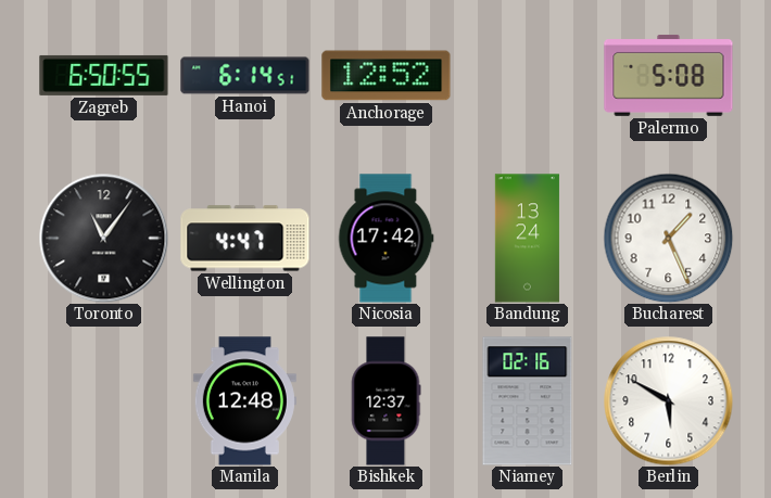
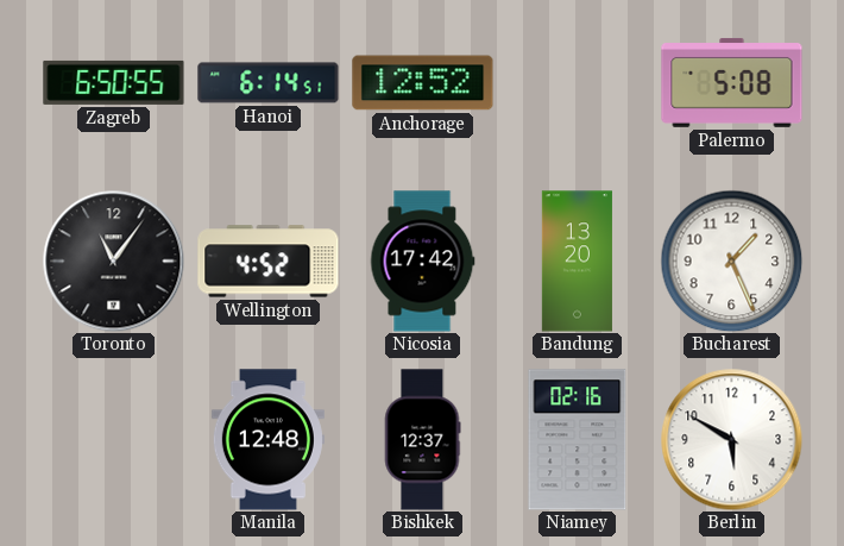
Wellington: 4:47 -> 4:52
Bandung: 13:24 -> 13:20
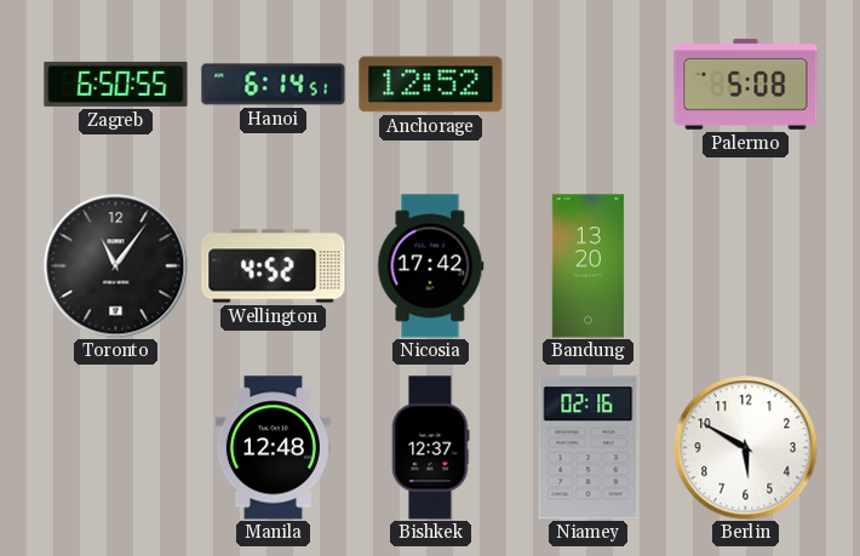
Bucharest: 1:26 -> none
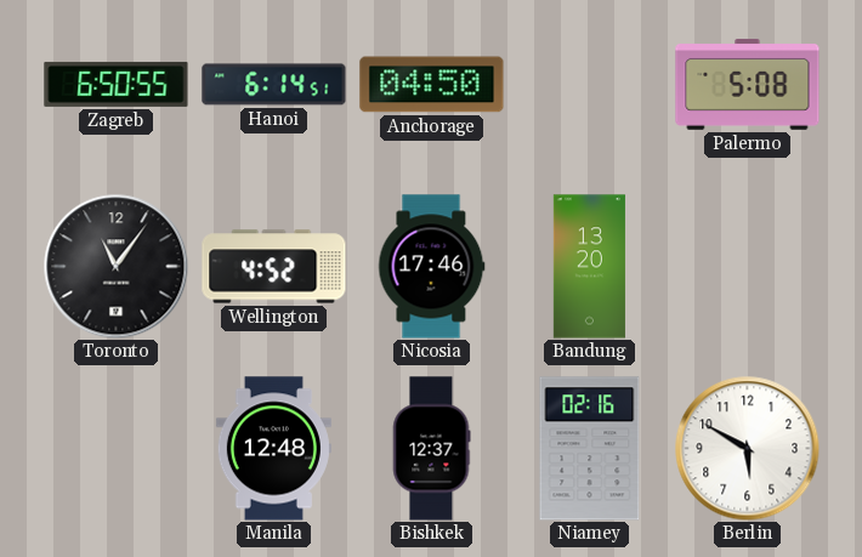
Anchorage: 12:52 -> 04:50
Nicosia: 17:42 -> 17:46
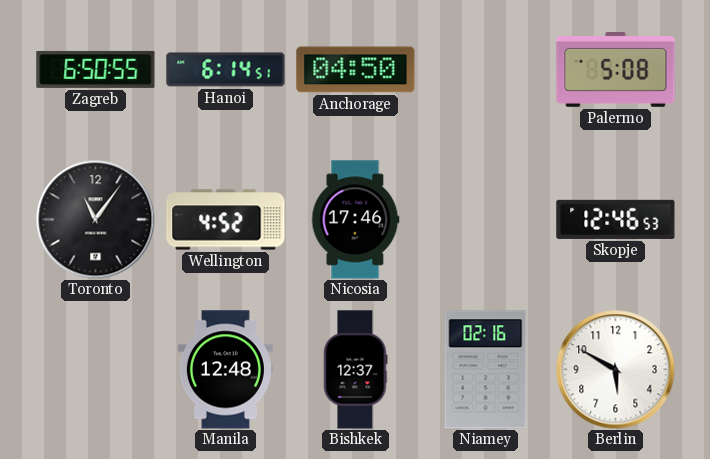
Bandung: 13:20 -> none
Skopje: none -> 12:46
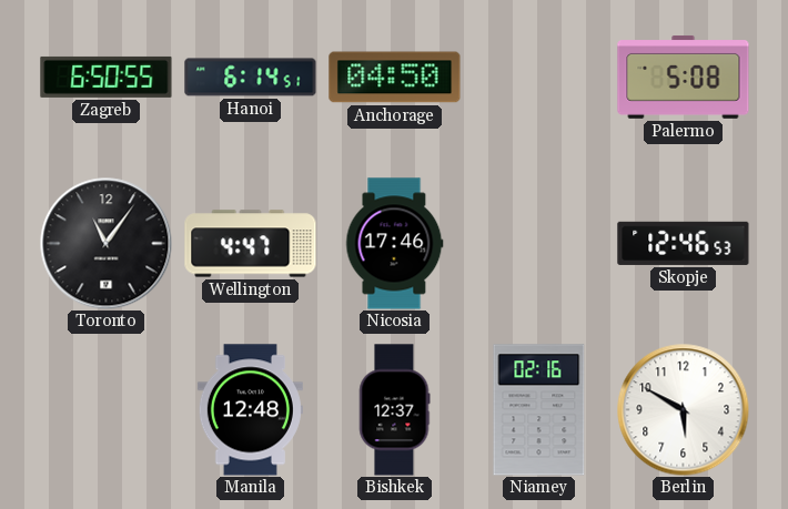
Wellington: 4:52 -> 4:47
